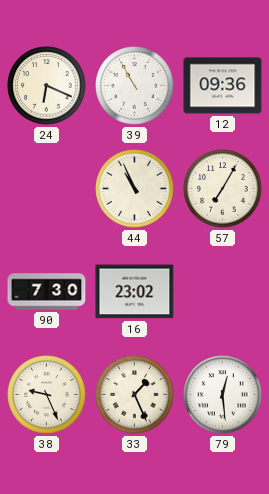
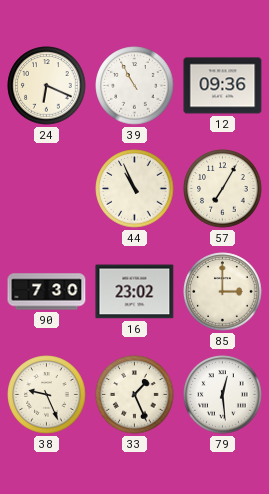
85: none -> 3:00
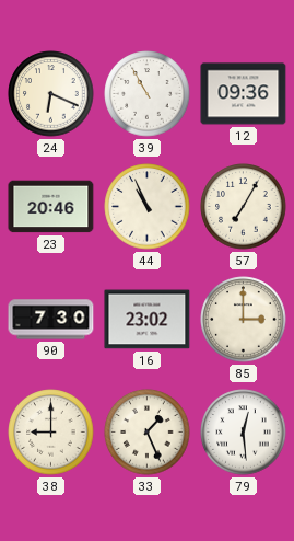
23: none -> 20:46
38: 9:26 -> 9:00
